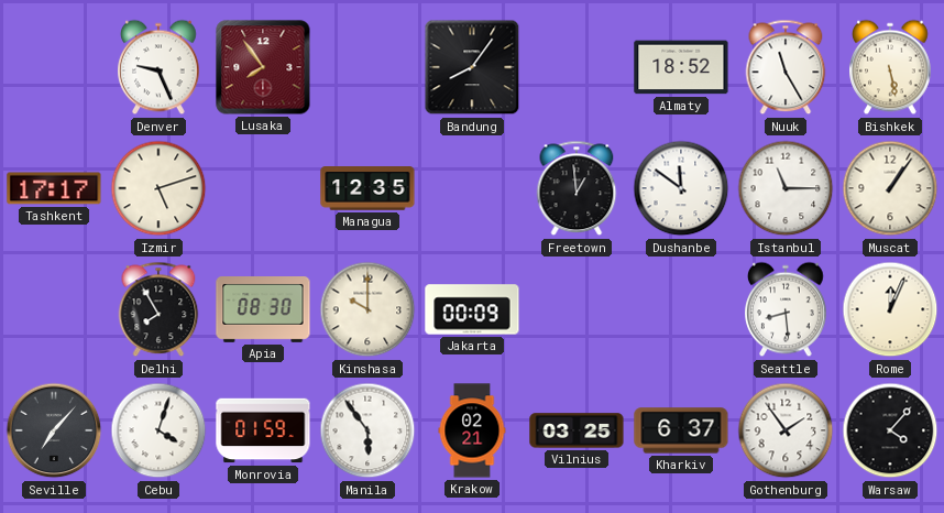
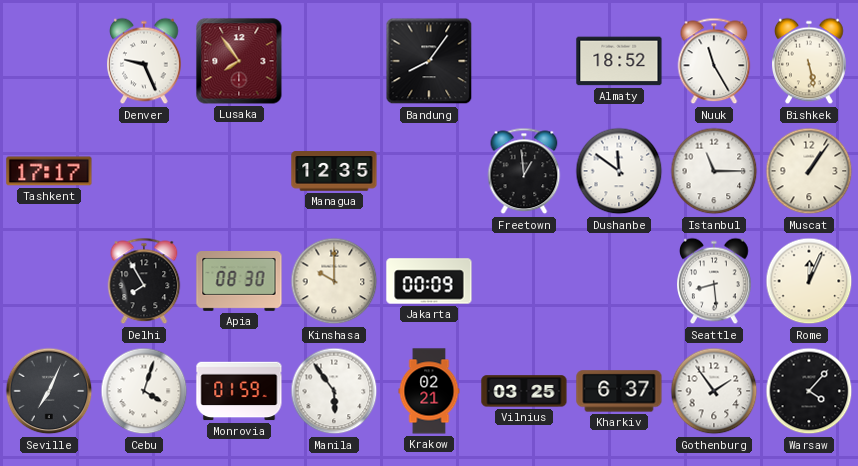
Izmir: 5:12 -> none
Seville: 7:07 -> 7:04
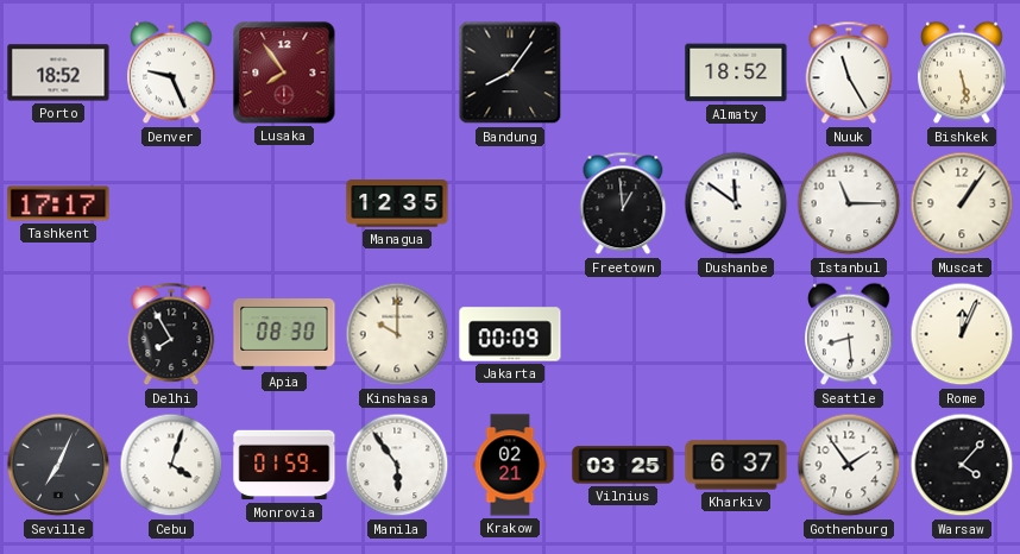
Porto: none -> 18:52
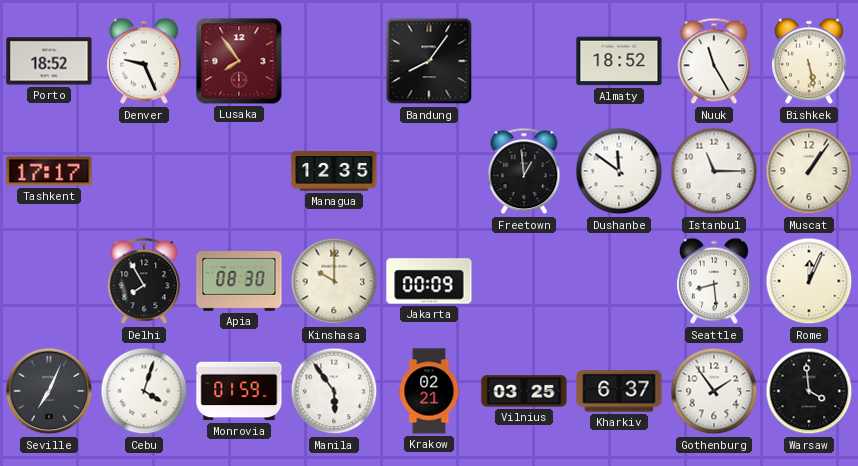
Warsaw: 4:07 -> 3:59
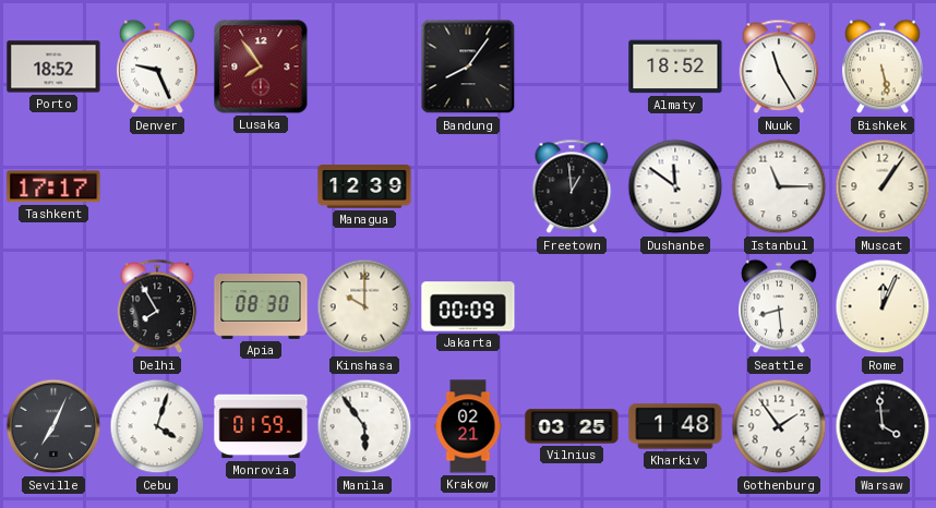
Managua: 12:35 -> 12:39
Kharkiv: 6:37 -> 1:48
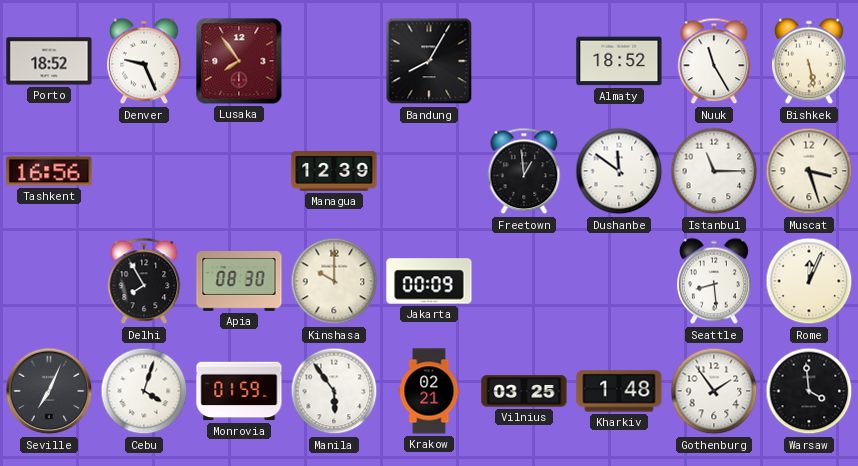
Bandung: 8:06 -> 8:05
Tashkent: 17:17 -> 16:56
Muscat: 1:06 -> 3:27
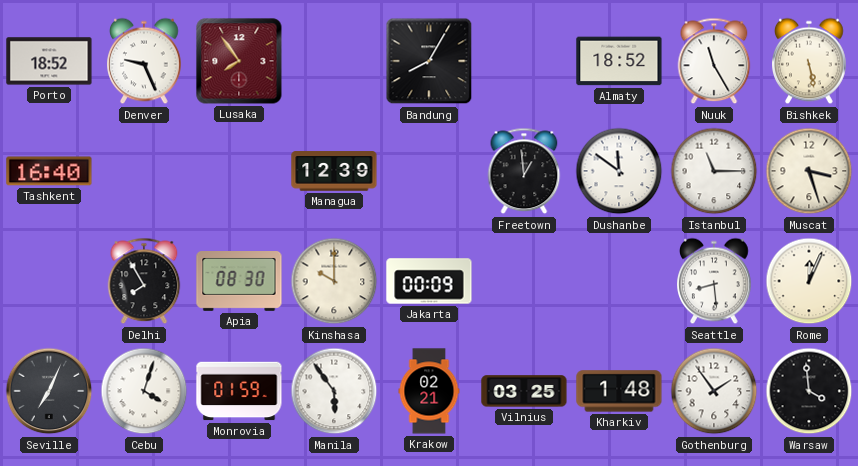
Tashkent: 16:56 -> 16:40
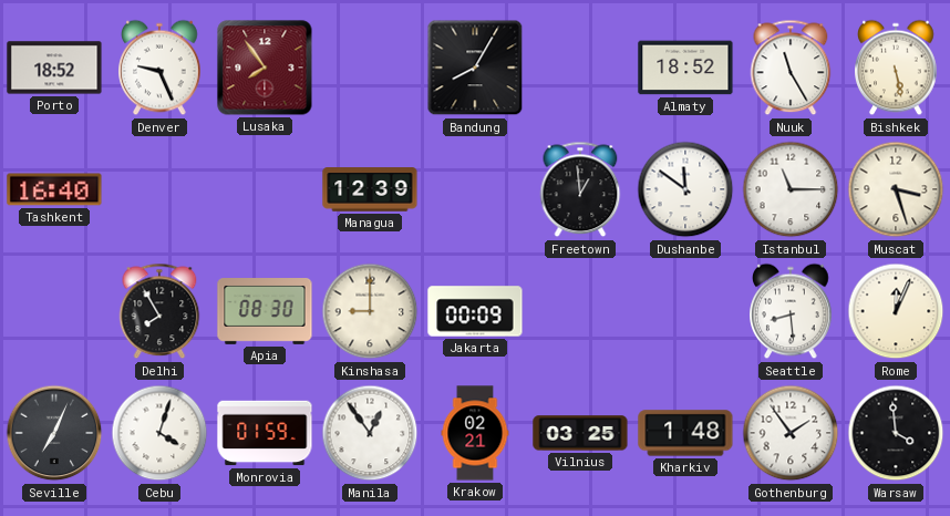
Kinshasa: 10:00 -> 9:00
Manila: 5:54 -> 12:54
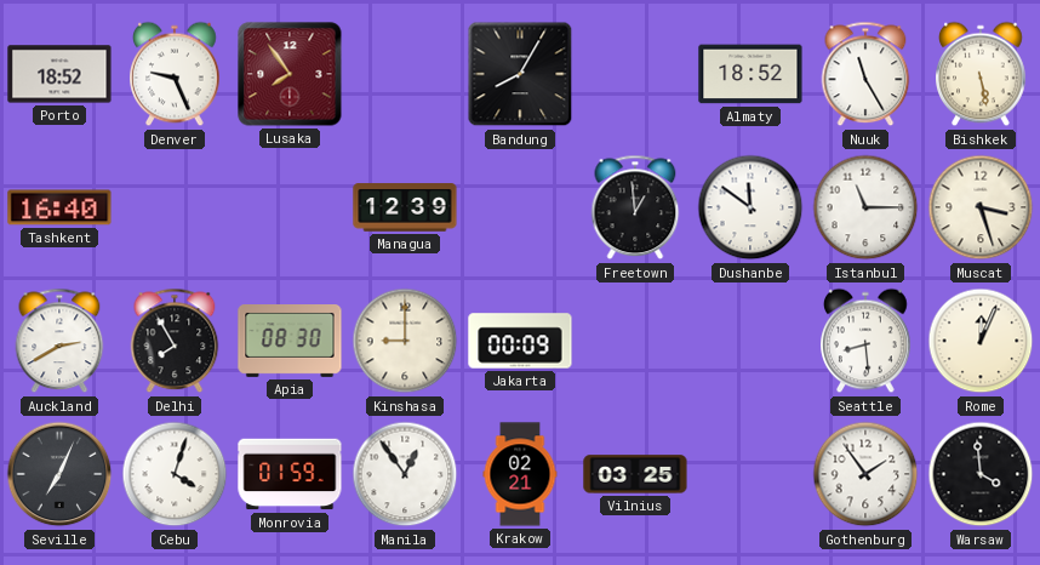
Auckland: none -> 2:40
Kharkiv: 1:48 -> none
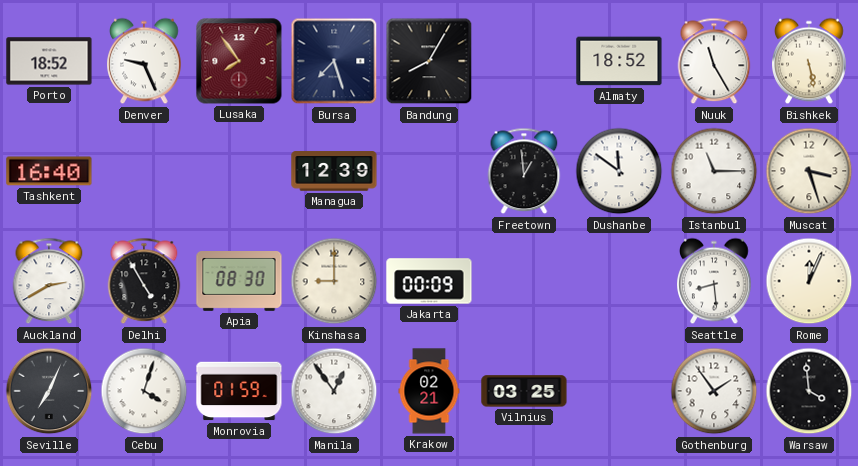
Bursa: none -> 7:27
Delhi: 7:55 -> 4:55
